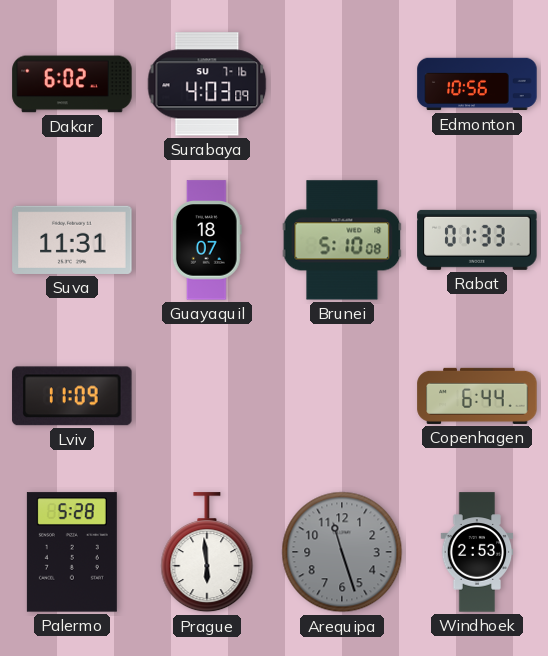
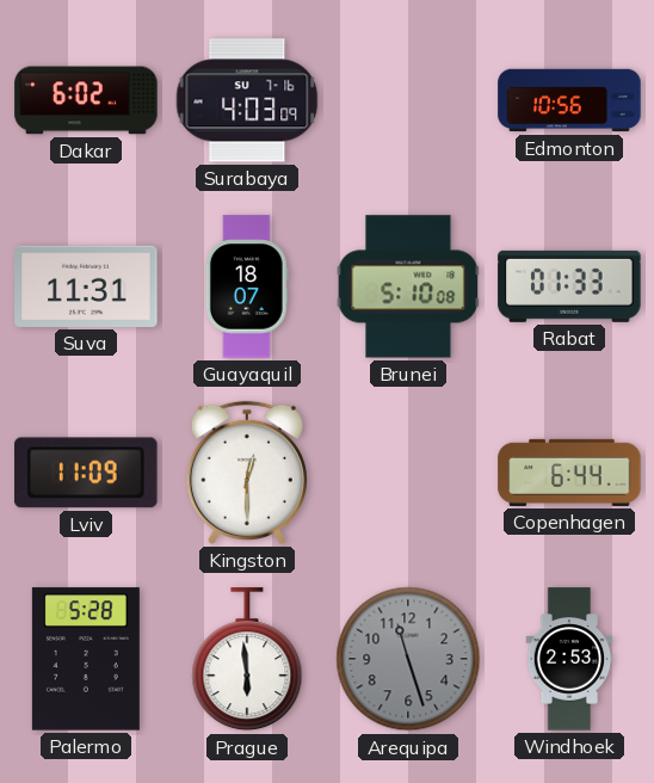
Kingston: none -> 12:30
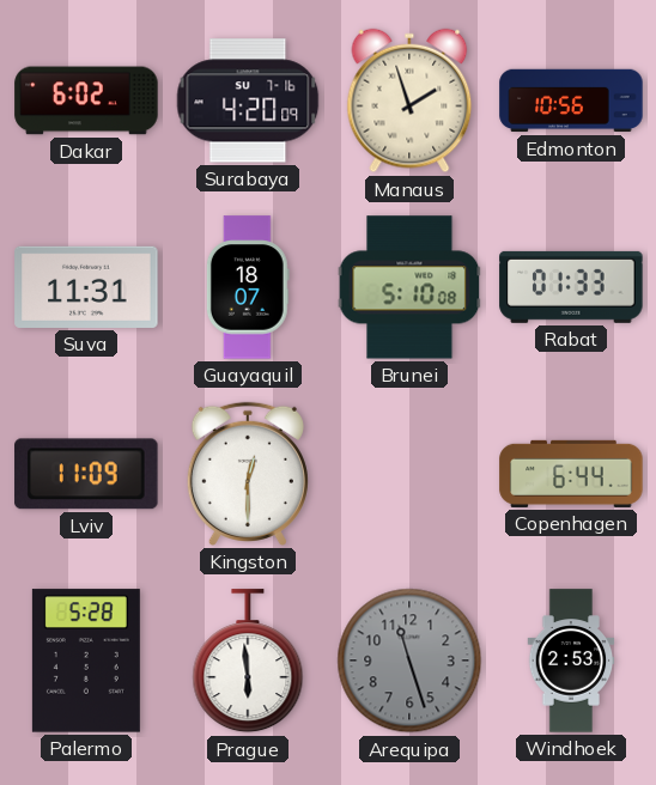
Surabaya: 4:03 -> 4:20
Manaus: none -> 1:57
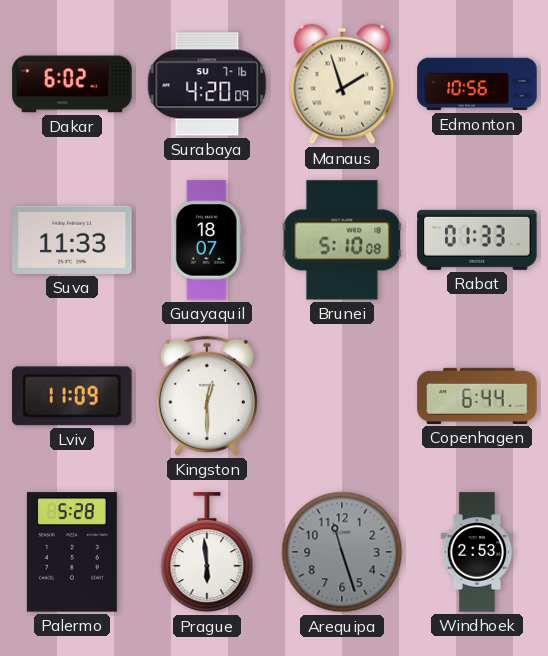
Suva: 11:31 -> 11:33
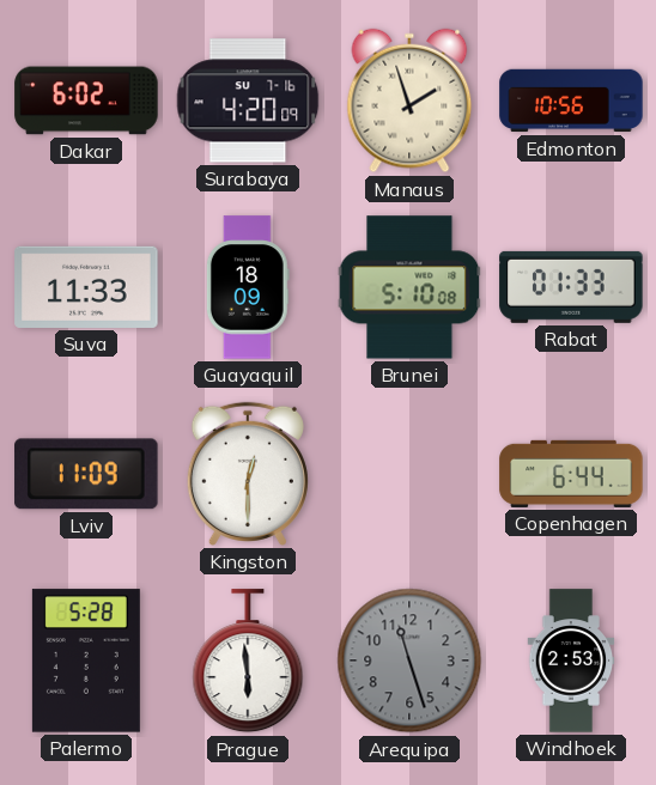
Guayaquil: 18:07 -> 18:09
